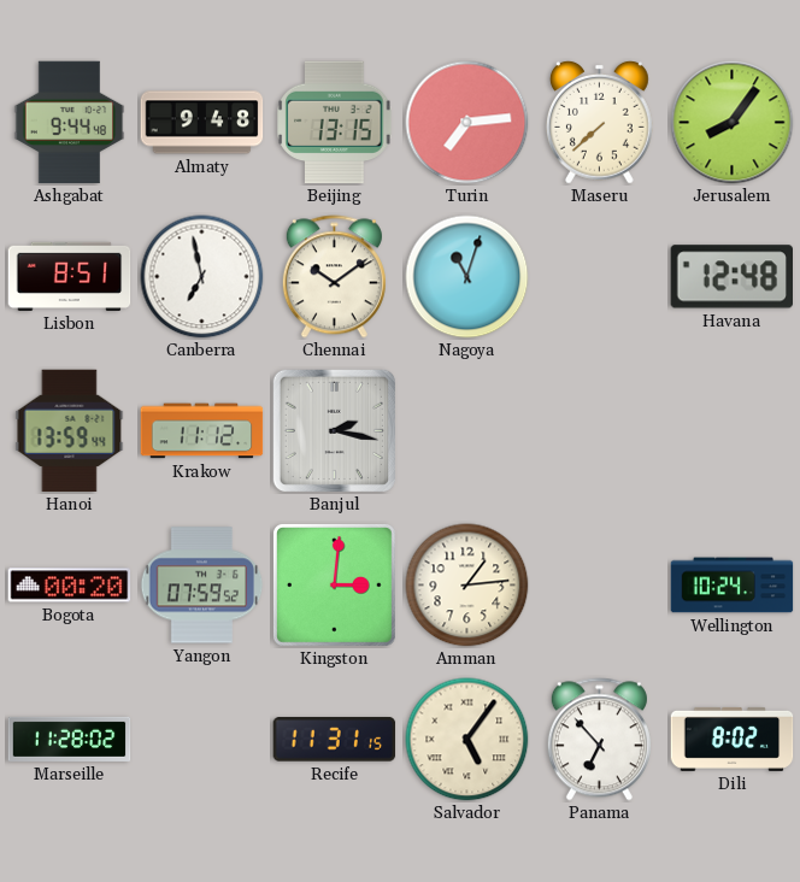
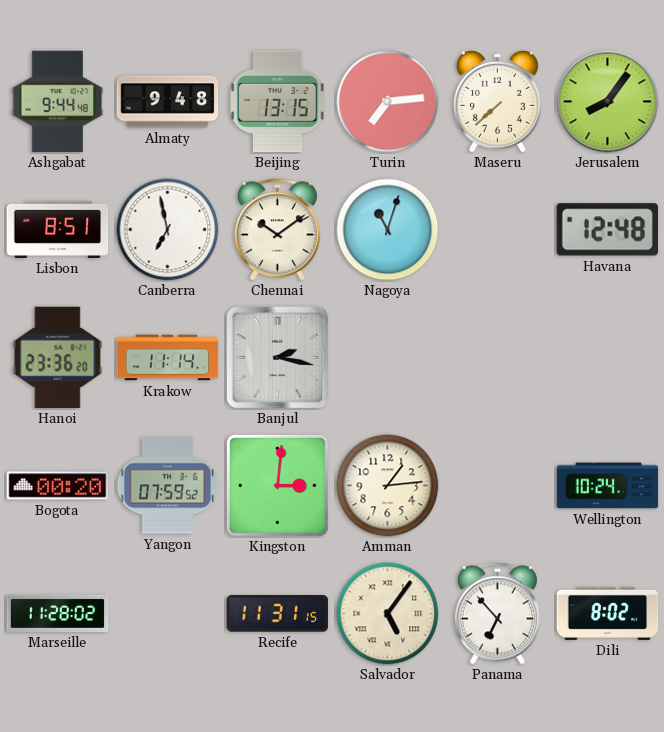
Hanoi: 13:59 -> 23:36
Krakow: 11:12 -> 11:14
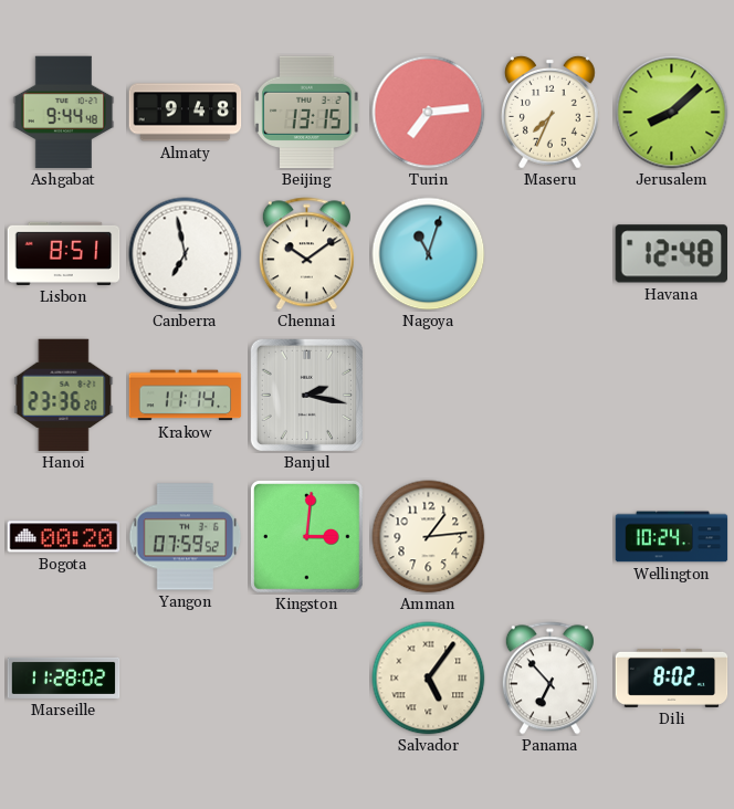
Maseru: 7:38 -> 7:34
Jerusalem: 8:06 -> 8:08
Recife: 11:31 -> none
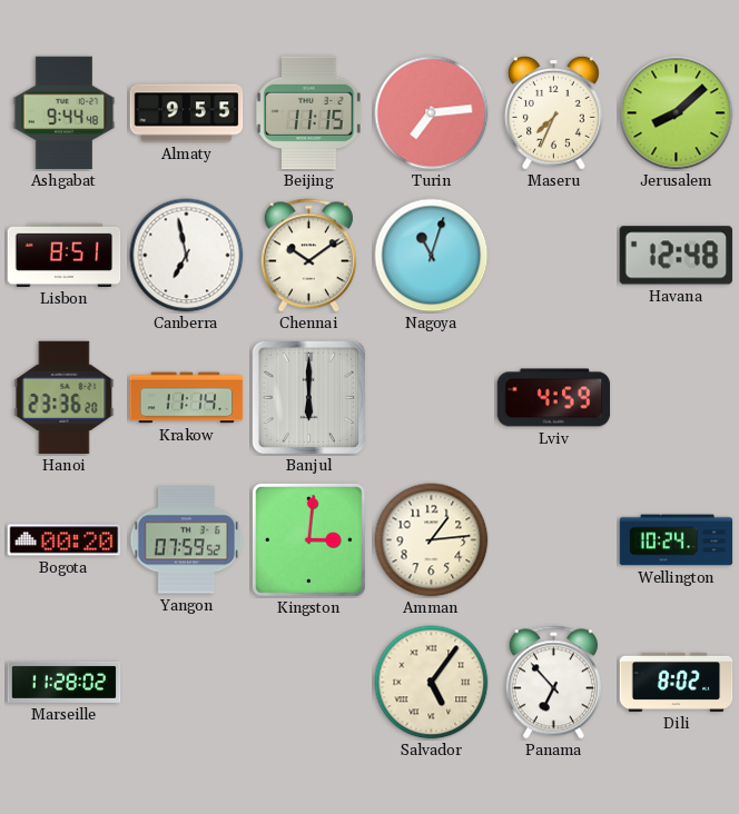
Almaty: 9:48 -> 9:55
Beijing: 13:15 -> 11:15
Banjul: 2:17 -> 6:00
Lviv: none -> 4:59
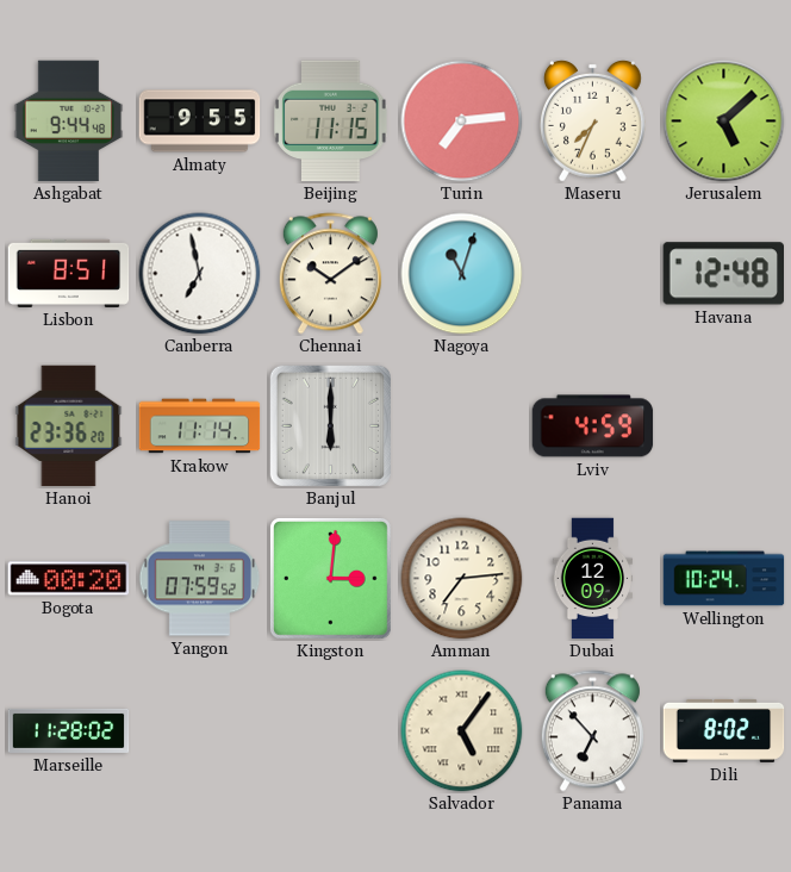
Jerusalem: 8:08 -> 5:08
Amman: 1:14 -> 7:14
Dubai: none -> 12:09
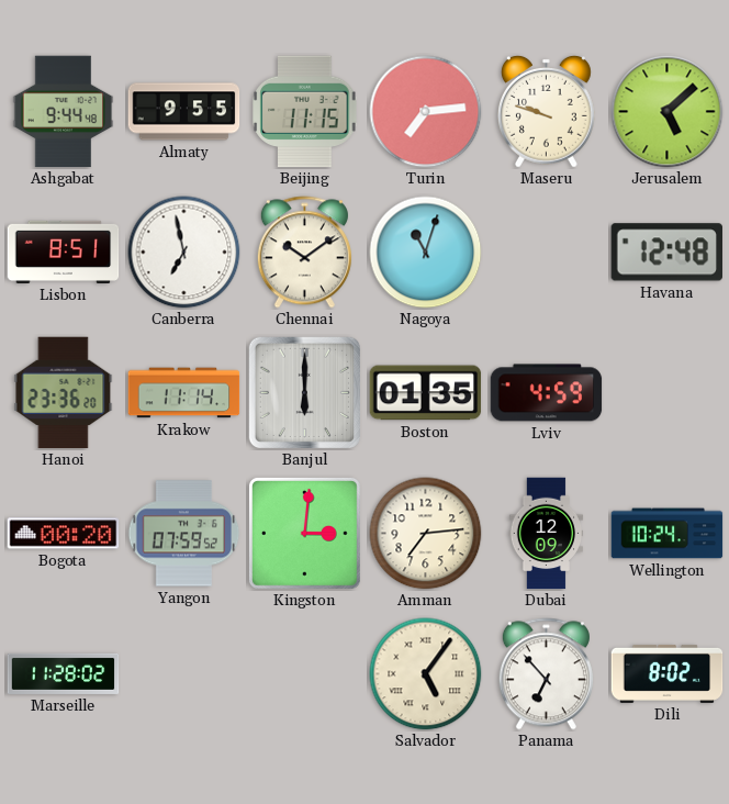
Maseru: 7:34 -> 9:48
Boston: none -> 01:35
